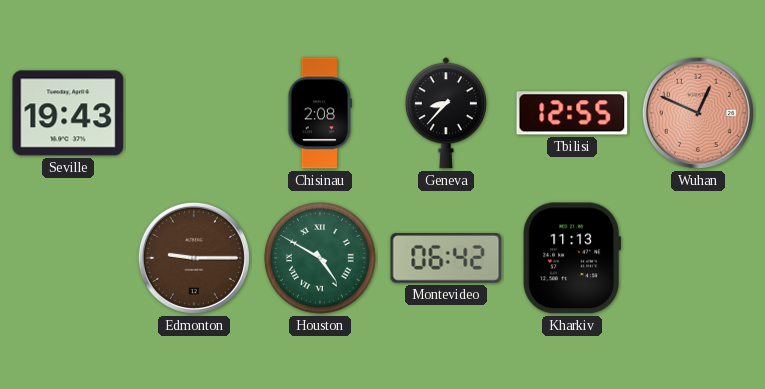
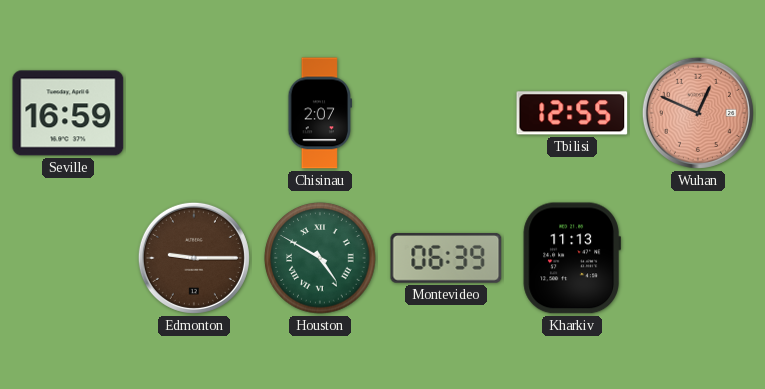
Seville: 19:43 -> 16:59
Chisinau: 2:08 -> 2:07
Geneva: 8:37 -> none
Montevideo: 06:42 -> 06:39
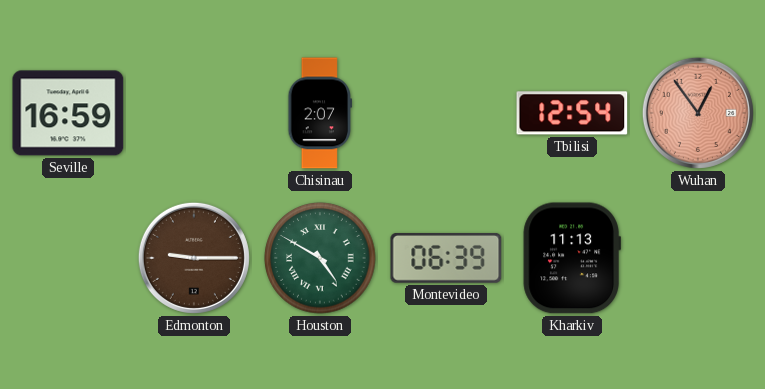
Tbilisi: 12:55 -> 12:54
Wuhan: 12:49 -> 12:54
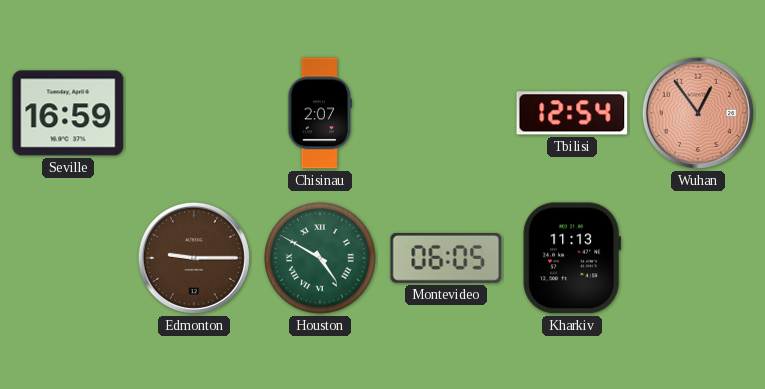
Montevideo: 06:39 -> 06:05
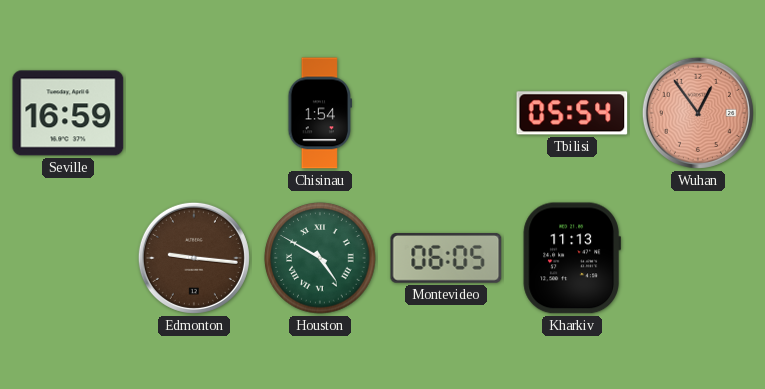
Chisinau: 2:07 -> 1:54
Tbilisi: 12:54 -> 05:54
Edmonton: 9:15 -> 9:16
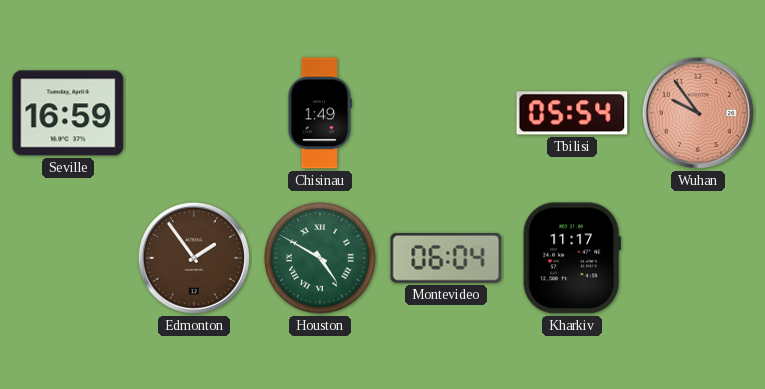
Chisinau: 1:54 -> 1:49
Wuhan: 12:54 -> 9:54
Edmonton: 9:16 -> 1:54
Montevideo: 06:05 -> 06:04
Kharkiv: 11:13 -> 11:17
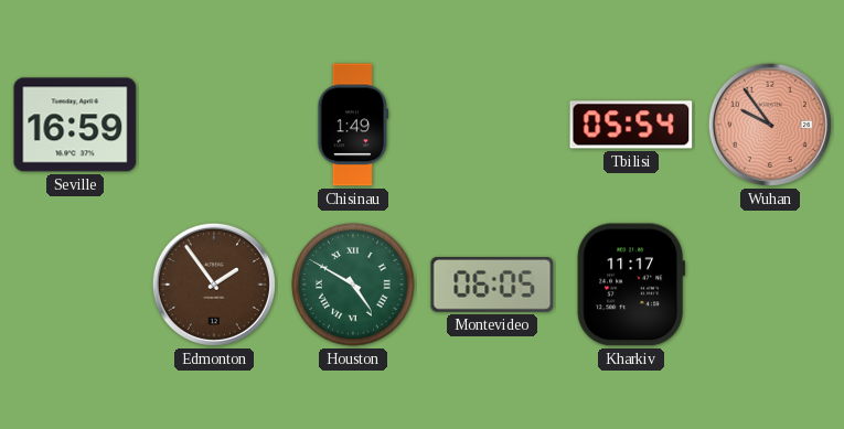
Montevideo: 06:04 -> 06:05
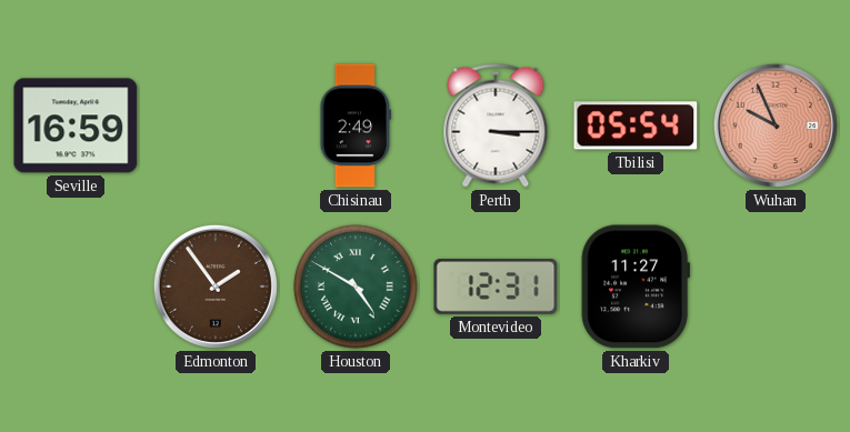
Chisinau: 1:49 -> 2:49
Perth: none -> 3:15
Wuhan: 9:54 -> 9:56
Montevideo: 06:05 -> 12:31
Kharkiv: 11:17 -> 11:27
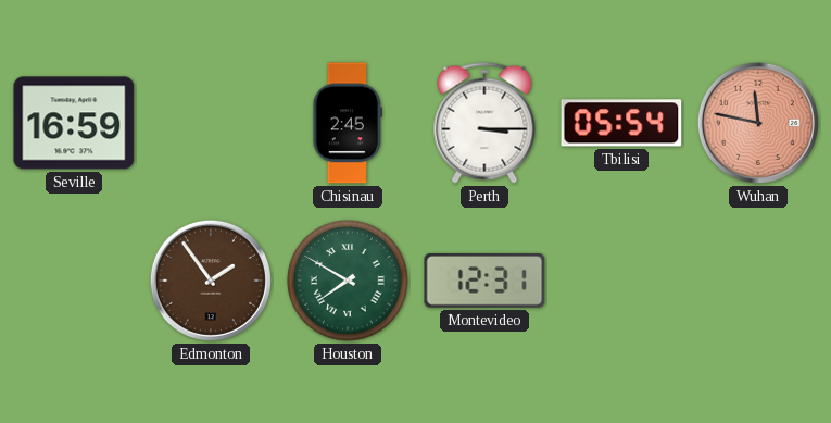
Chisinau: 2:49 -> 2:45
Wuhan: 9:56 -> 11:47
Houston: 4:50 -> 7:50
Kharkiv: 11:27 -> none
